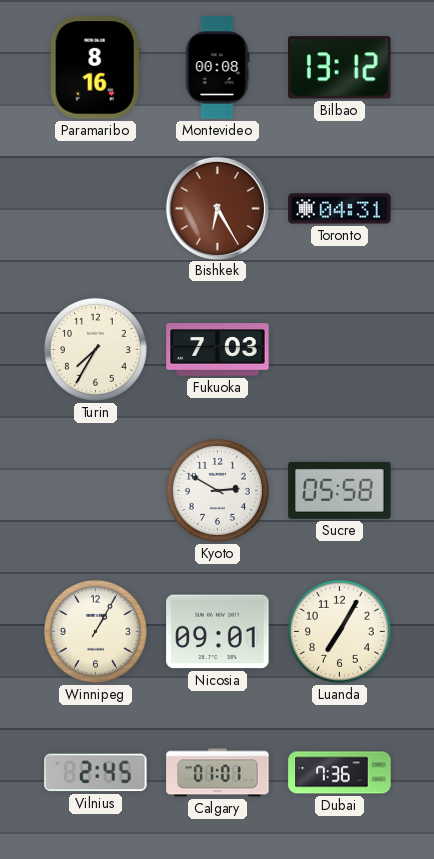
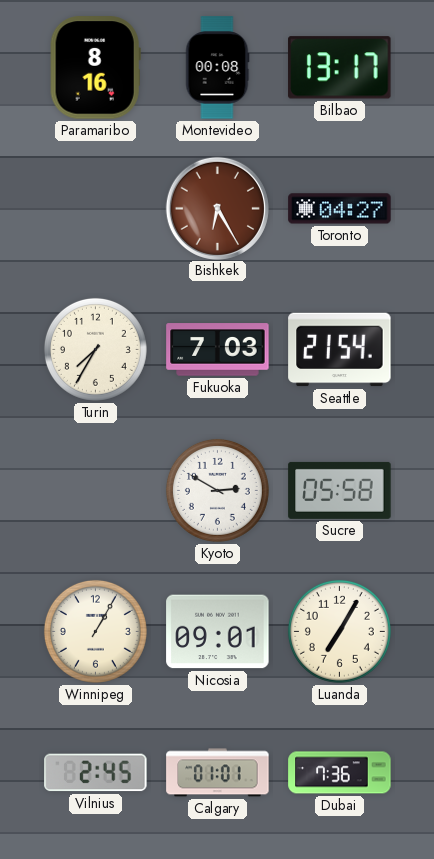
Bilbao: 13:12 -> 13:17
Toronto: 04:31 -> 04:27
Seattle: none -> 21:54
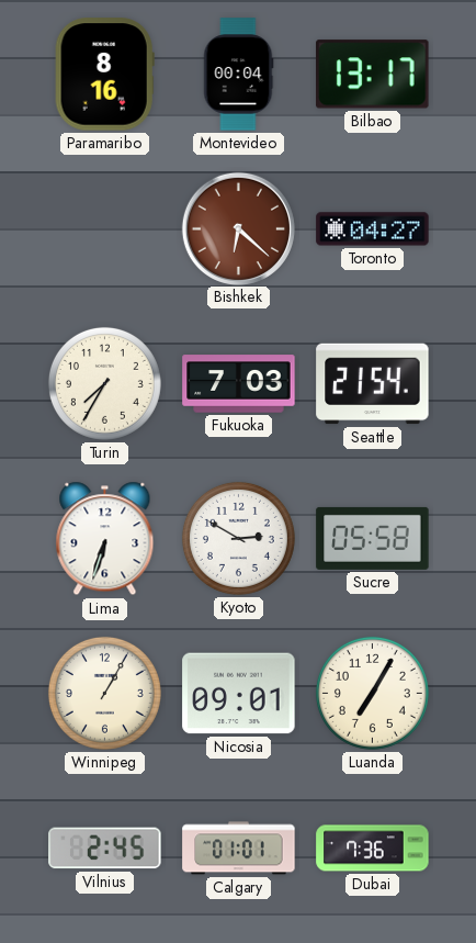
Montevideo: 00:08 -> 00:04
Bishkek: 6:25 -> 6:22
Lima: none -> 6:33
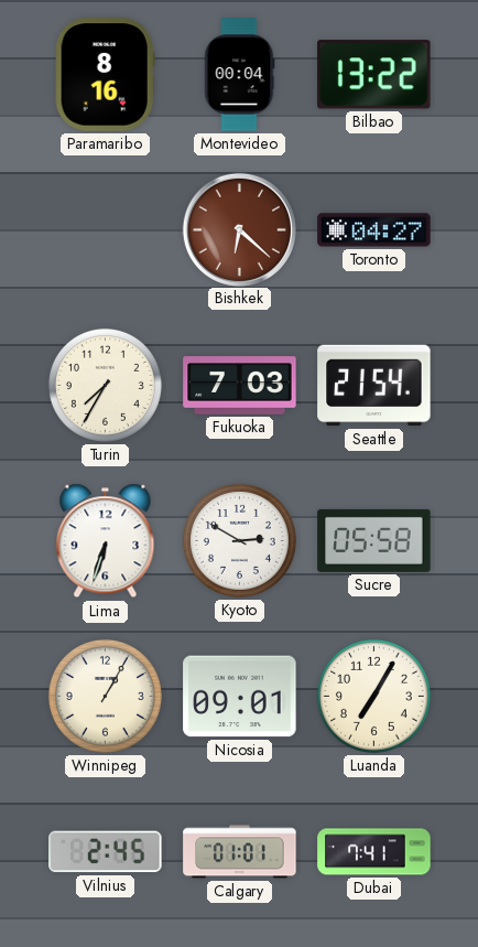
Bilbao: 13:17 -> 13:22
Dubai: 7:36 -> 7:41
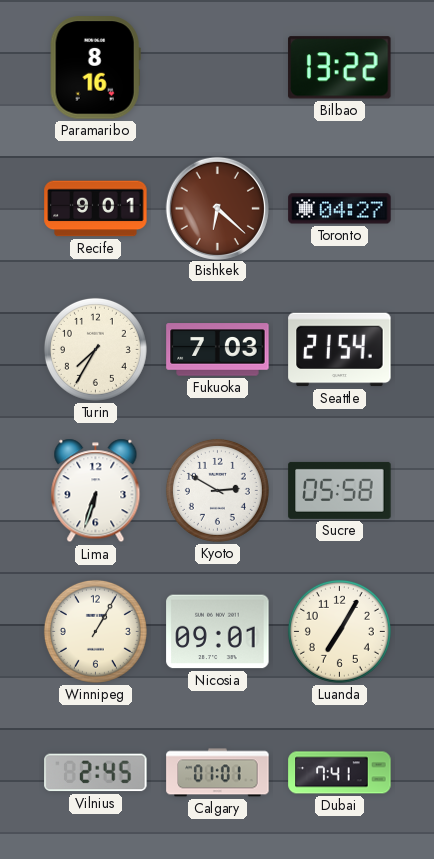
Montevideo: 00:04 -> none
Recife: none -> 9:01
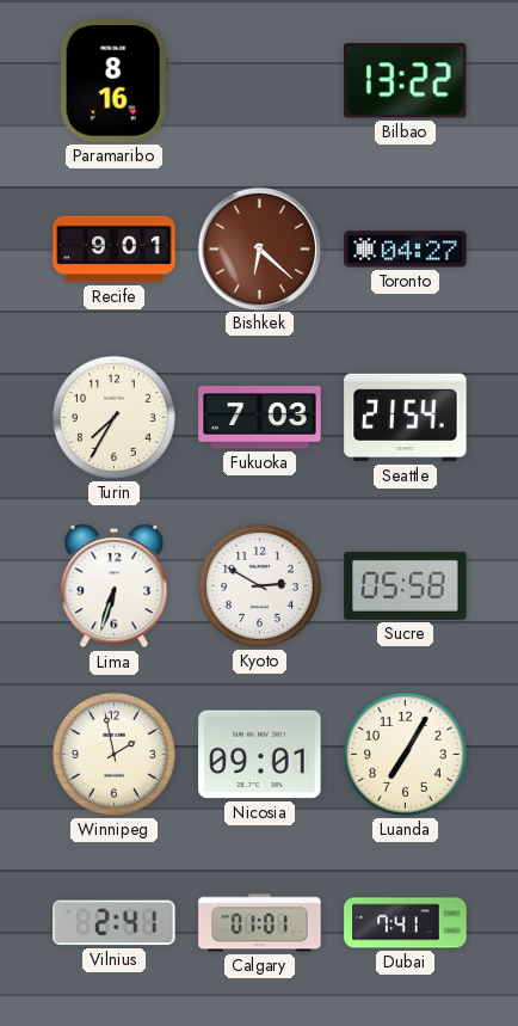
Winnipeg: 1:05 -> 1:58
Vilnius: 2:45 -> 2:41
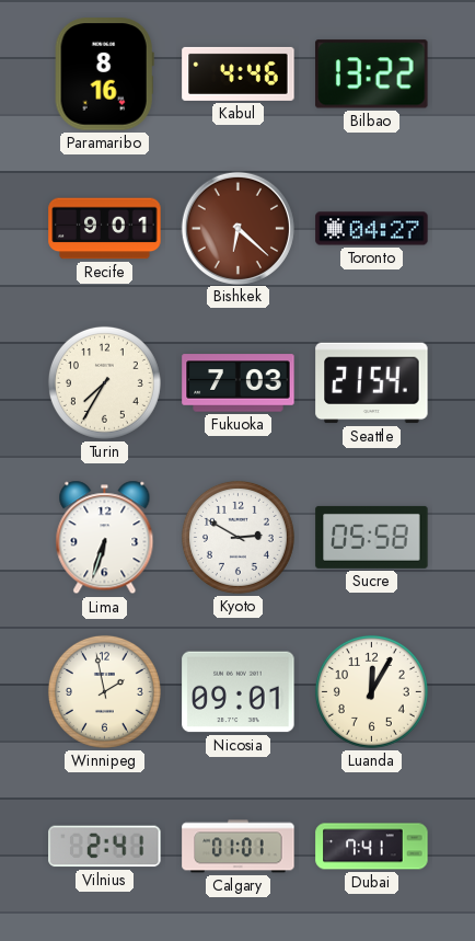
Kabul: none -> 4:46
Luanda: 7:05 -> 12:05
